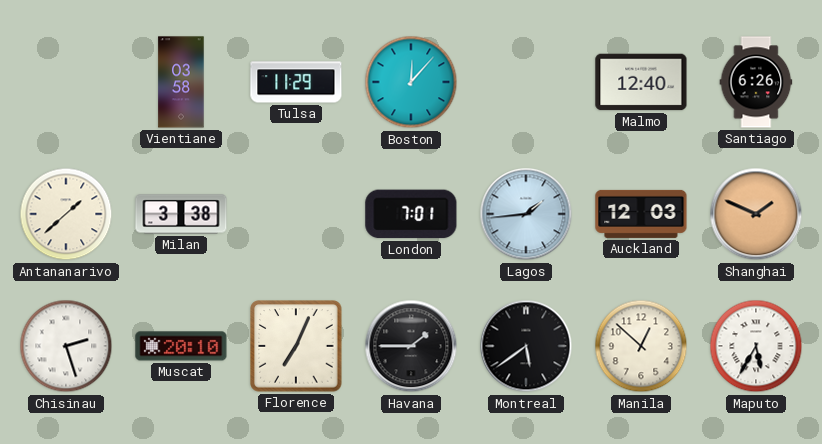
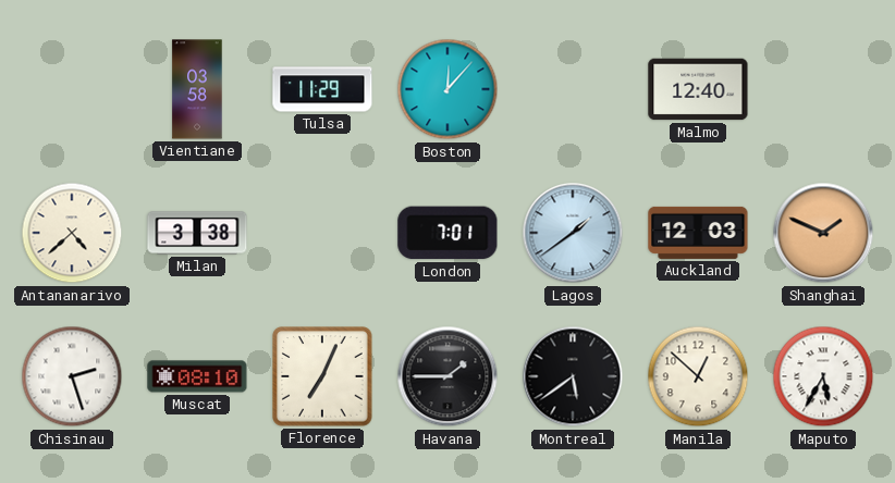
Santiago: 6:26 -> none
Antananarivo: 1:38 -> 4:38
Lagos: 1:44 -> 1:39
Muscat: 20:10 -> 08:10
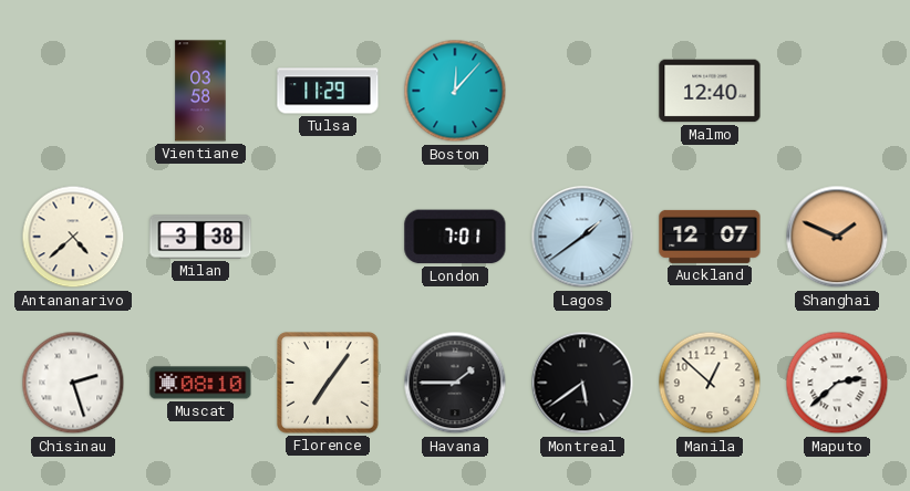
Auckland: 12:03 -> 12:07
Florence: 7:04 -> 7:06
Maputo: 5:35 -> 2:38
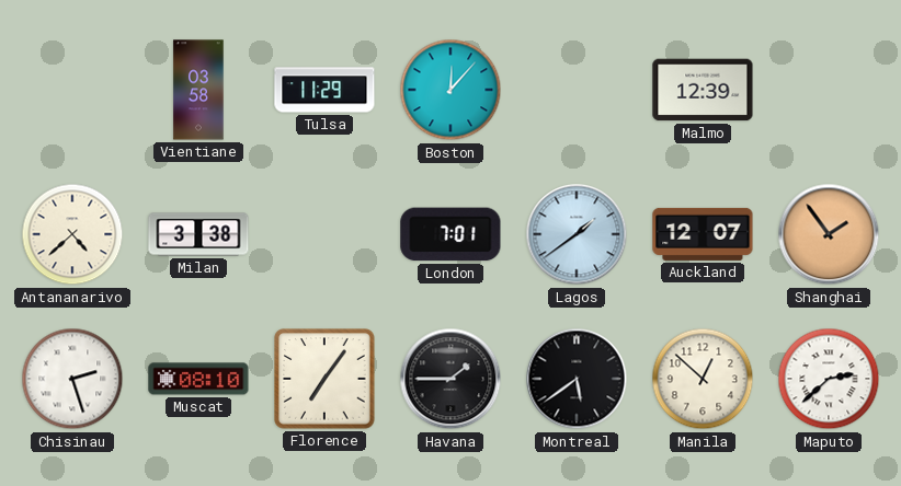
Malmo: 12:40 -> 12:39
Shanghai: 1:49 -> 1:54
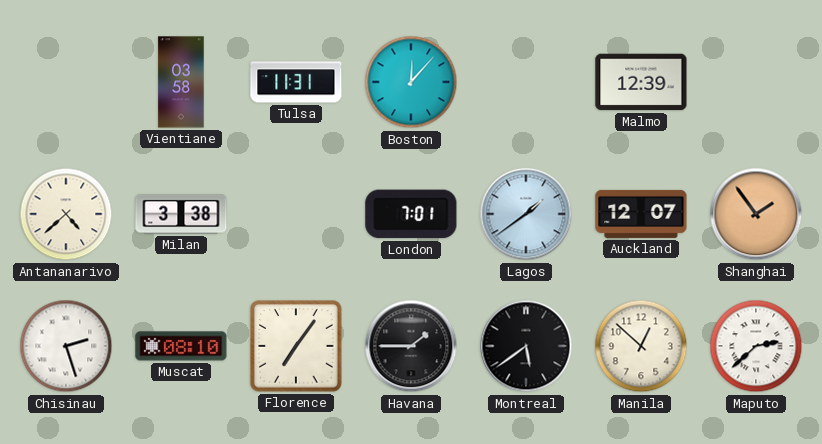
Tulsa: 11:29 -> 11:31
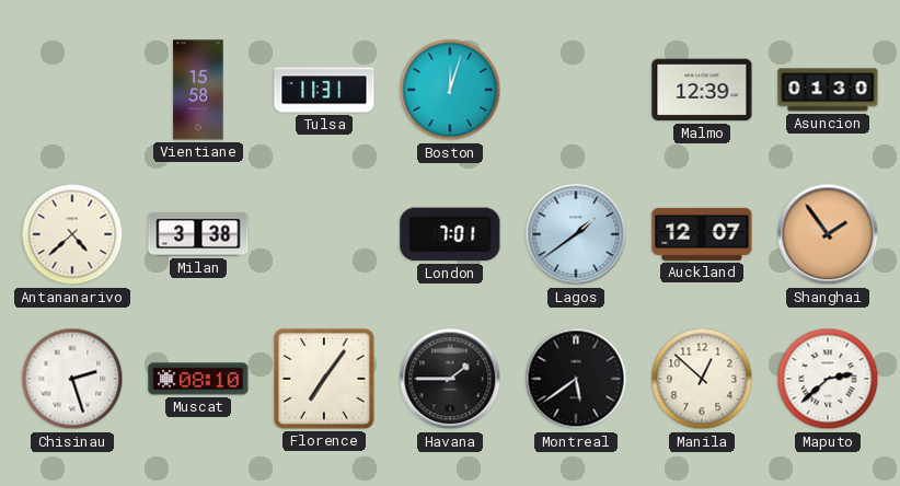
Vientiane: 03:58 -> 15:58
Boston: 12:07 -> 12:03
Asuncion: none -> 01:30
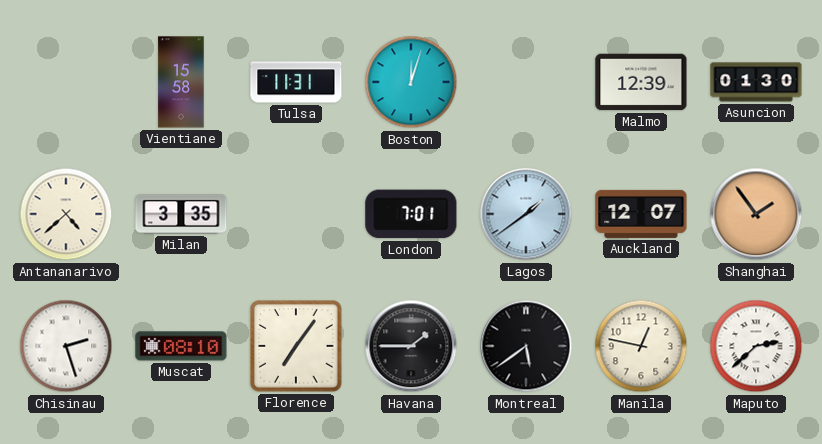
Milan: 3:38 -> 3:35
Manila: 12:52 -> 12:47
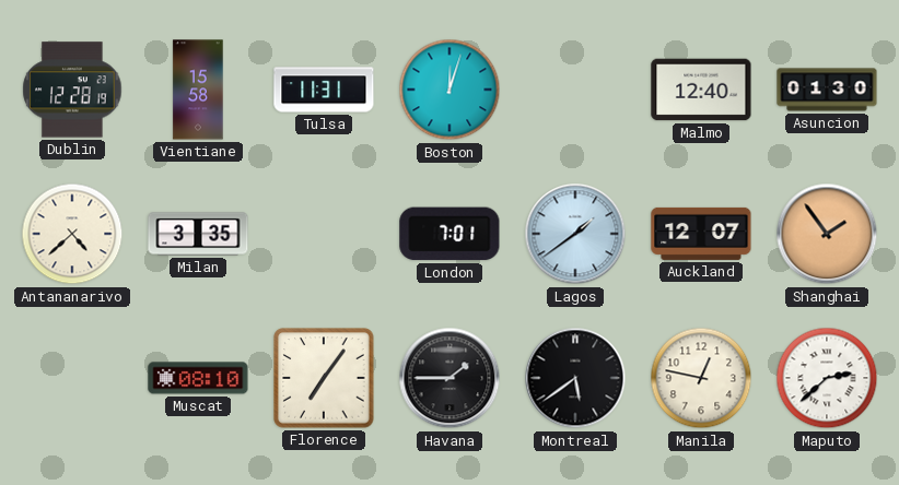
Dublin: none -> 12:28
Malmo: 12:39 -> 12:40
Chisinau: 2:27 -> none
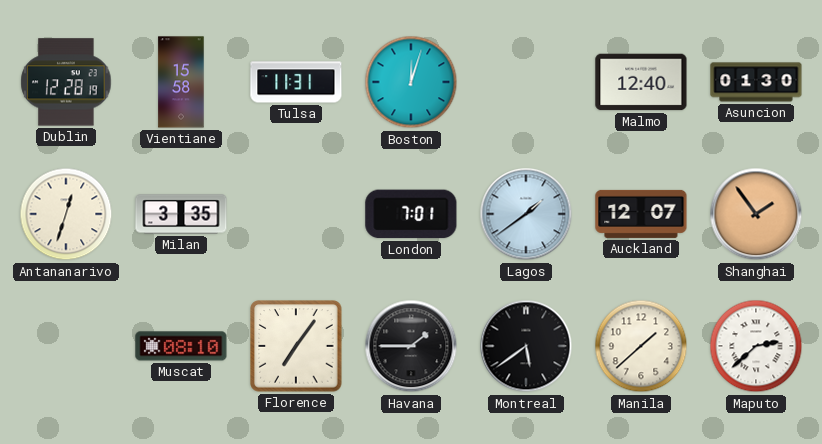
Antananarivo: 4:38 -> 12:33
Manila: 12:47 -> 1:38
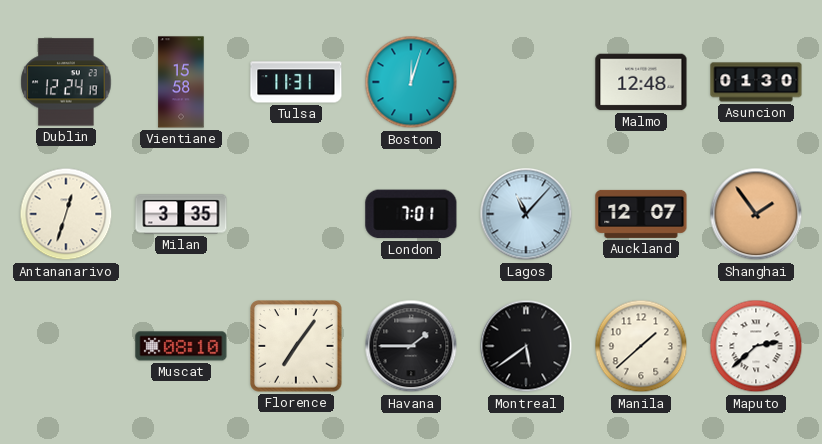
Dublin: 12:28 -> 12:24
Malmo: 12:40 -> 12:48
Lagos: 1:39 -> 11:07
